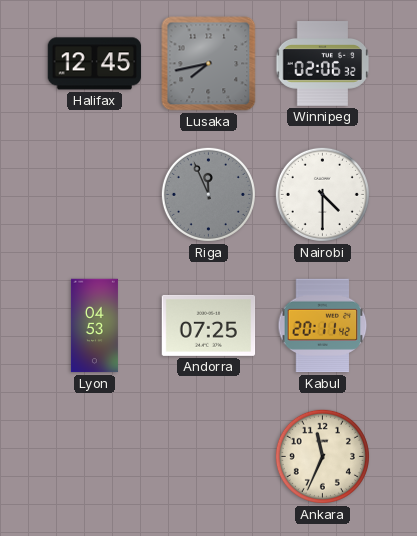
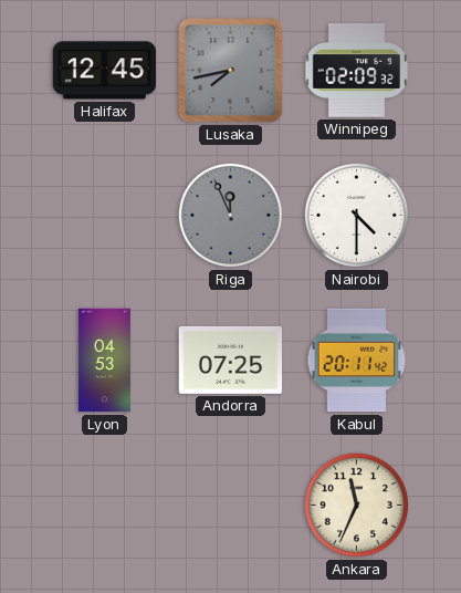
Winnipeg: 02:06 -> 02:09
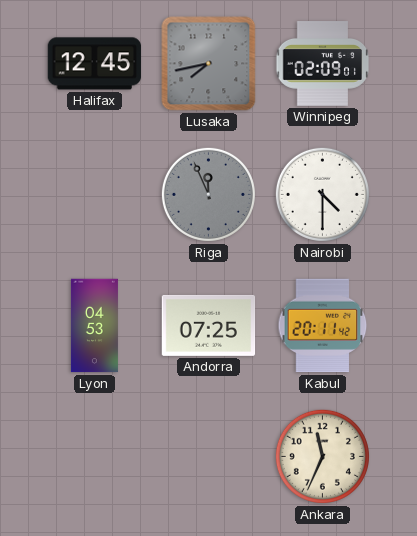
Winnipeg: 02:09:32 -> 02:09:01
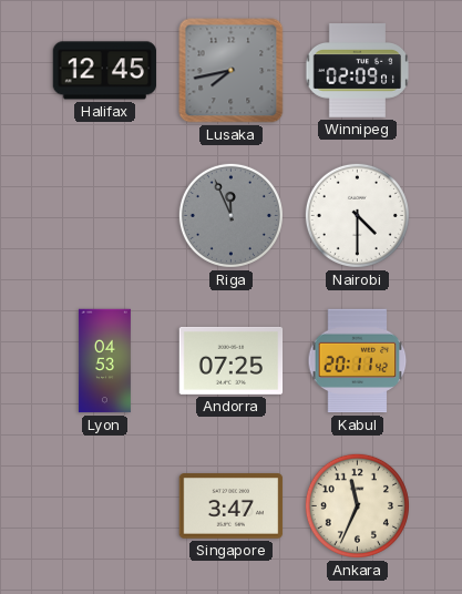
Singapore: none -> 3:47
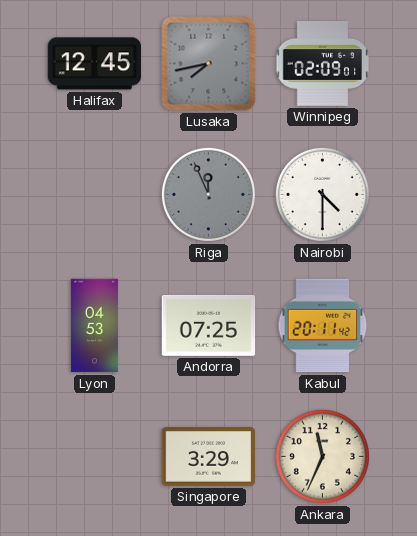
Singapore: 3:47 -> 3:29
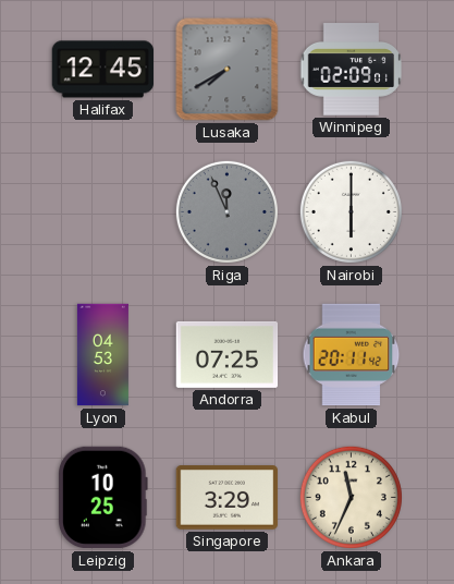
Lusaka: 7:43 -> 7:40
Nairobi: 4:30 -> 6:00
Leipzig: none -> 10:25
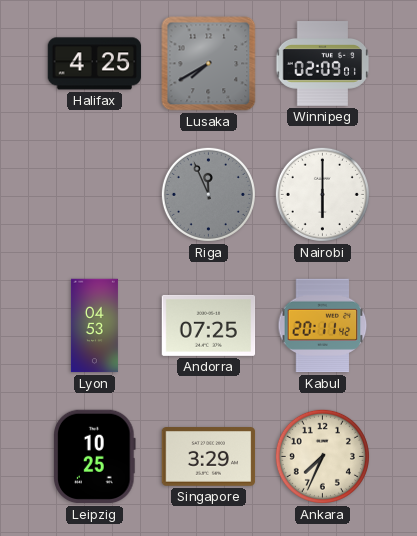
Halifax: 12:45 -> 4:25
Ankara: 11:34 -> 7:34
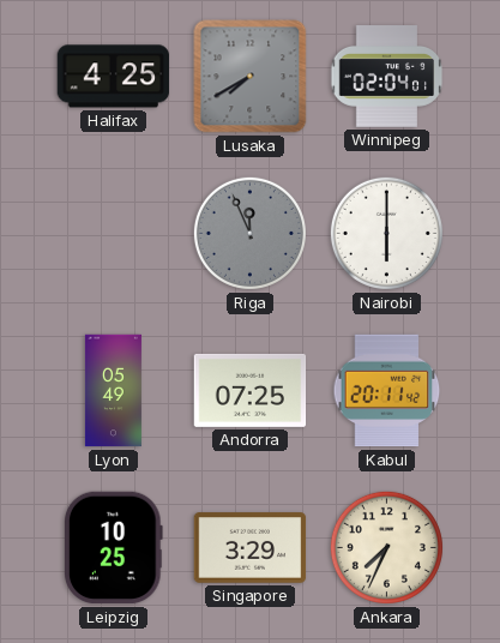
Winnipeg: 02:09 -> 02:04
Lyon: 04:53 -> 05:49
